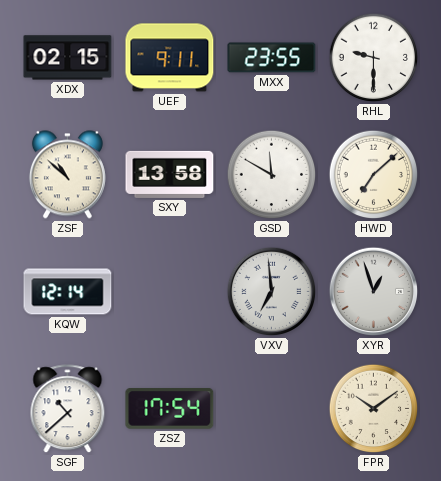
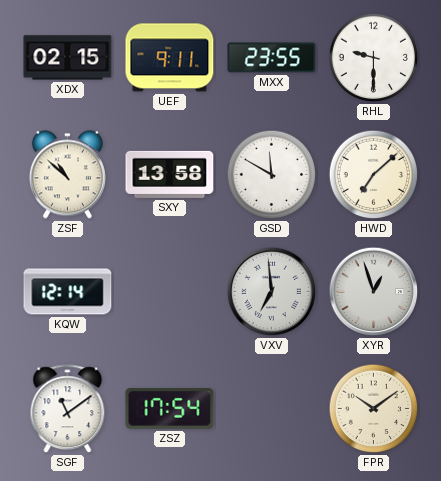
SGF: 10:38 -> 11:09
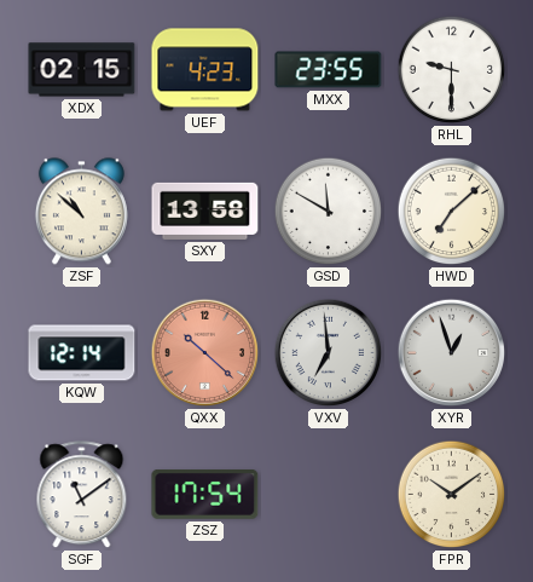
UEF: 9:11 -> 4:23
QXX: none -> 10:22
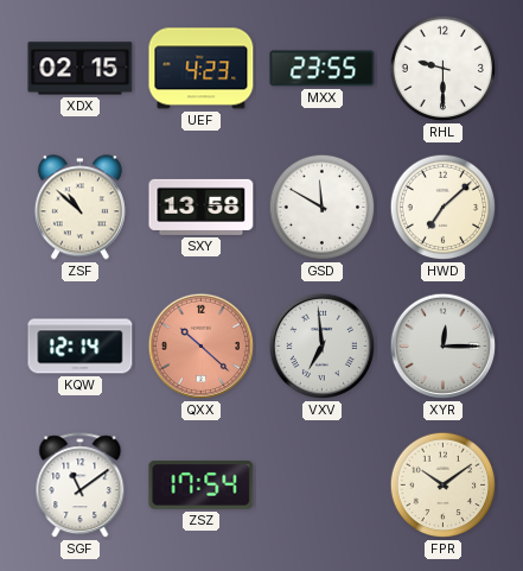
XYR: 12:57 -> 12:15
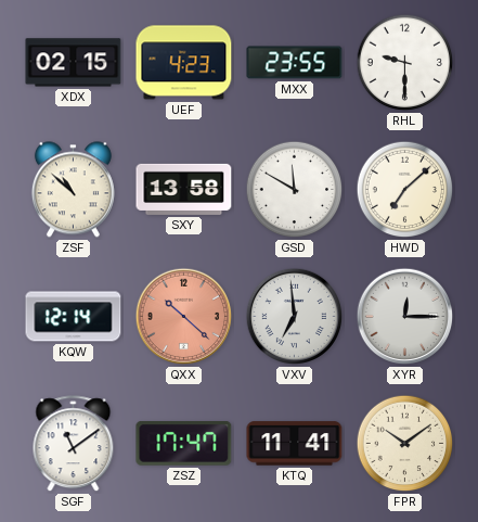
ZSZ: 17:54 -> 17:47
KTQ: none -> 11:41
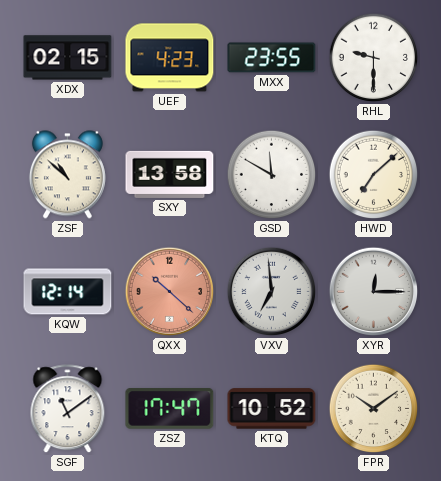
KTQ: 11:41 -> 10:52
